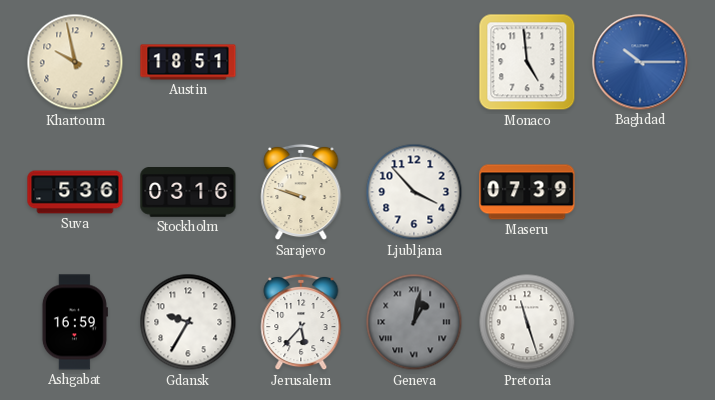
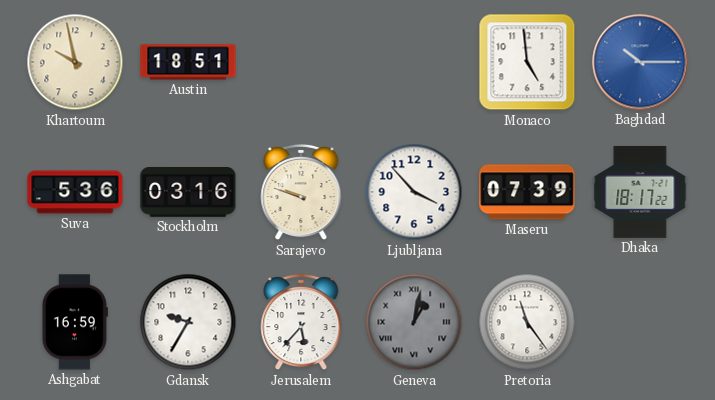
Dhaka: none -> 18:17
Pretoria: 11:27 -> 11:24
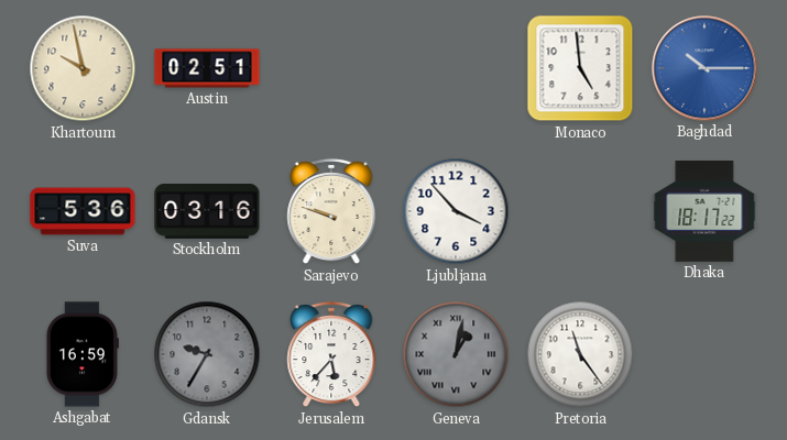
Austin: 18:51 -> 02:51
Maseru: 07:39 -> none
Gdansk dial: white -> grey
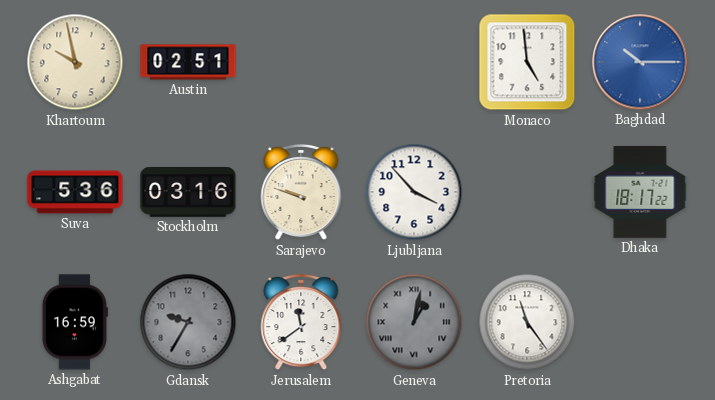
Jerusalem: 5:37 -> 11:39
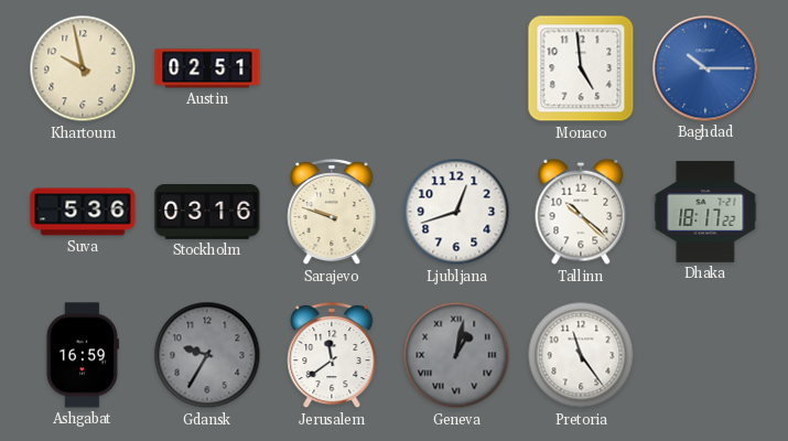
Ljubljana: 3:53 -> 12:42
Tallinn: none -> 10:22
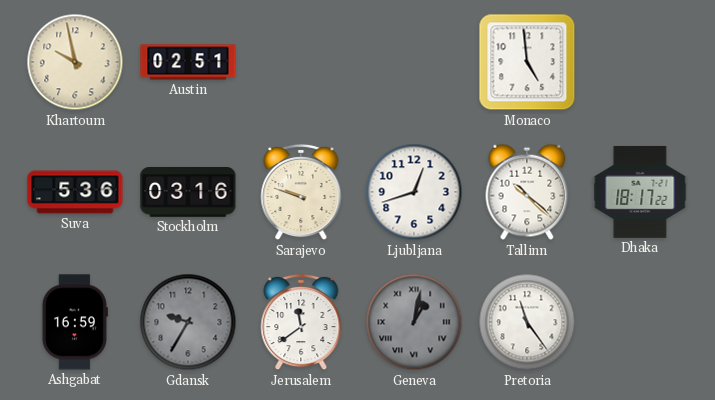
Baghdad: 10:15 -> none
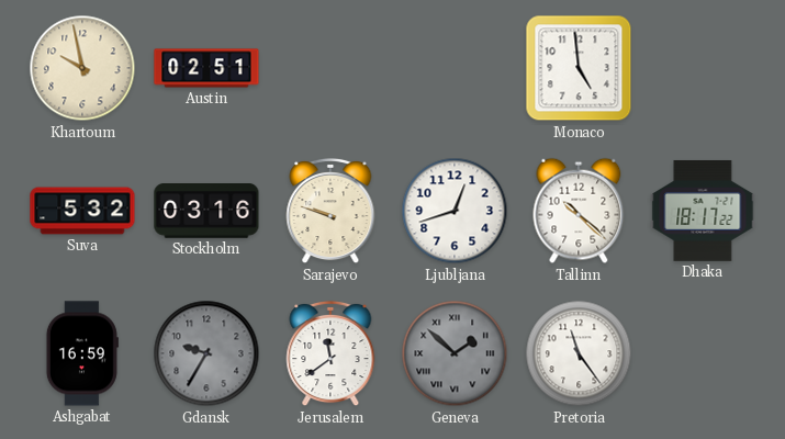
Suva: 5:36 -> 5:32
Geneva: 1:02 -> 1:52
